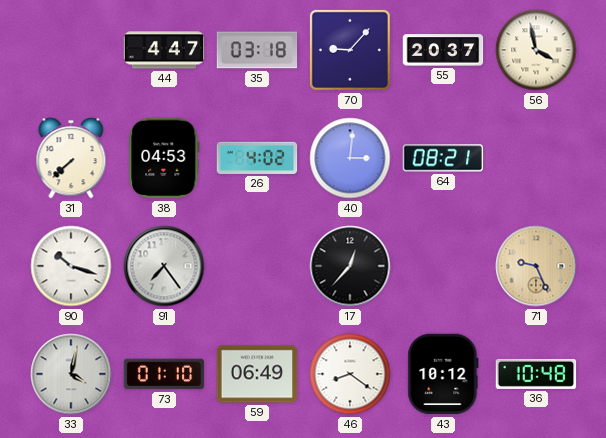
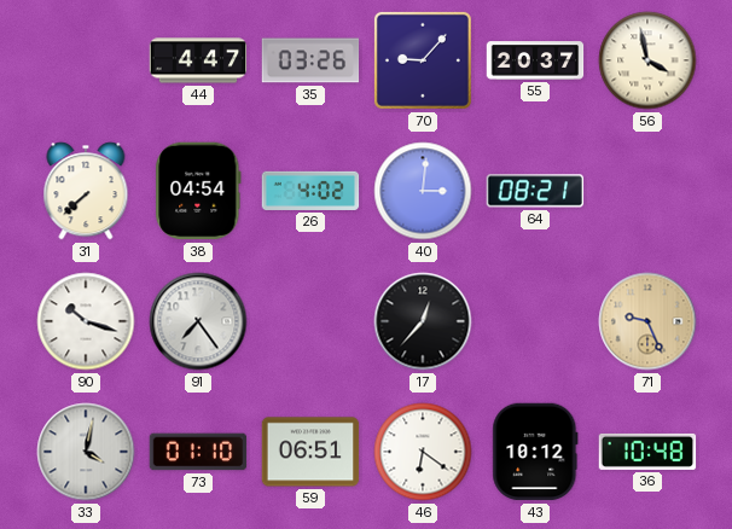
35: 03:18 -> 03:26
38: 04:53 -> 04:54
59: 06:49 -> 06:51
46: 8:21 -> 6:21
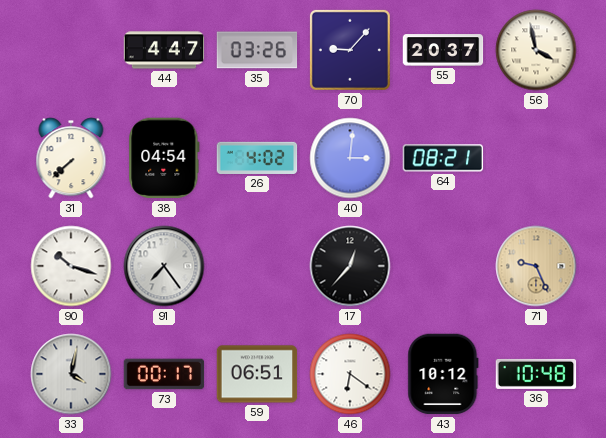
73: 01:10 -> 00:17
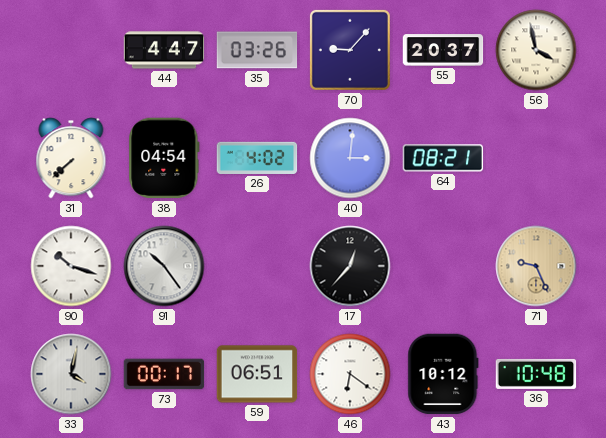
91: 7:24 -> 10:24
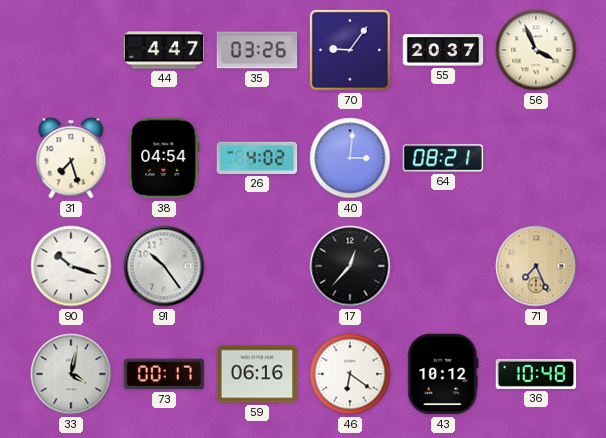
70: 9:07 -> 9:06
56: 3:58 -> 3:56
31: 7:38 -> 7:27
71: 9:26 -> 7:26
59: 06:51 -> 06:16
